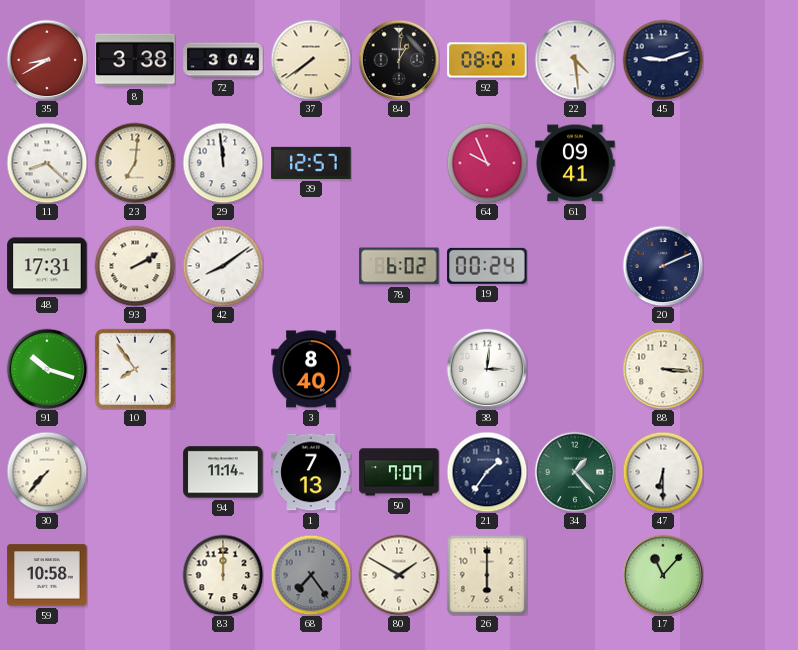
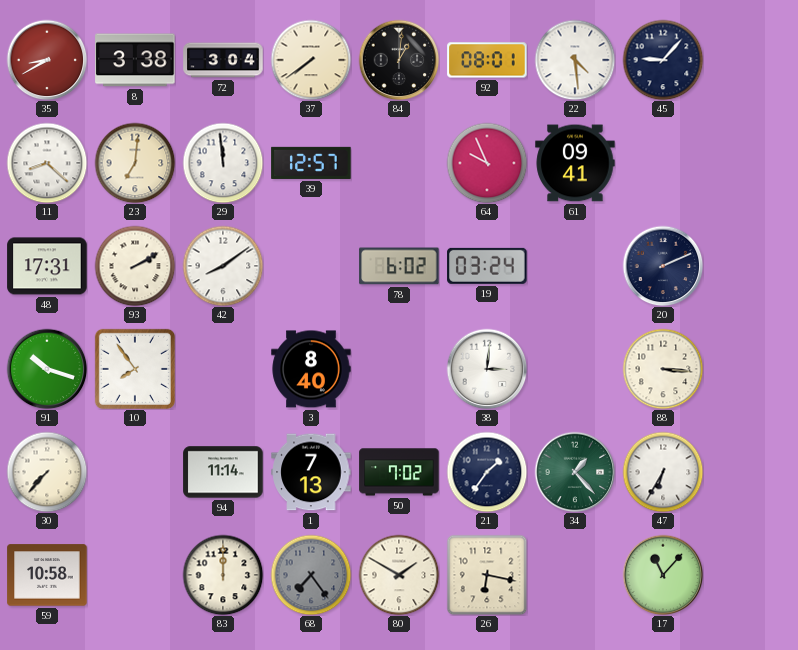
45: 9:12 -> 9:07
19: 00:24 -> 03:24
50: 7:07 -> 7:02
47: 6:30 -> 6:35
26: 6:00 -> 6:17
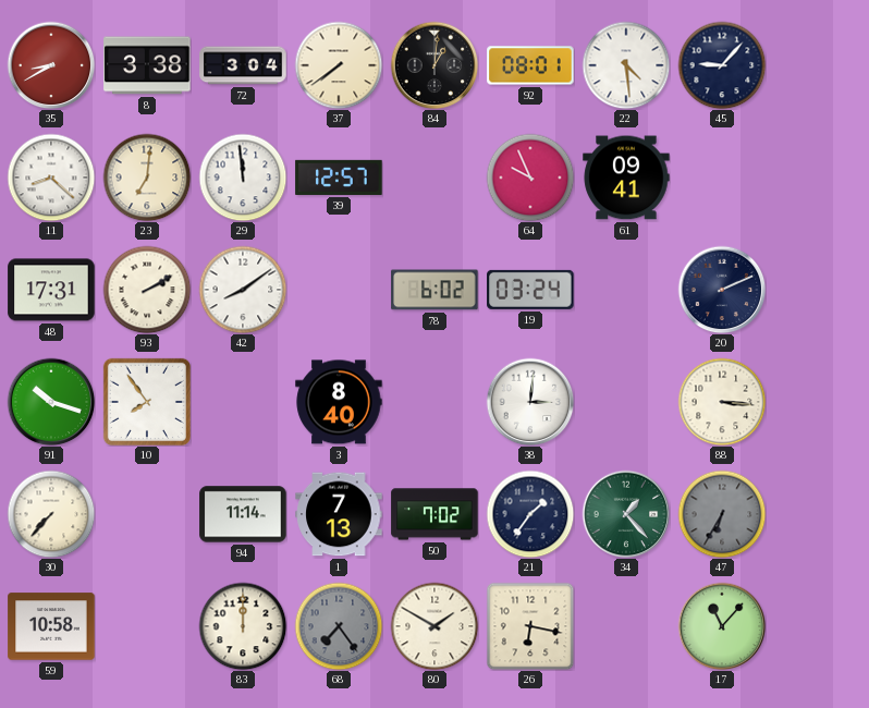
47 dial: white -> grey
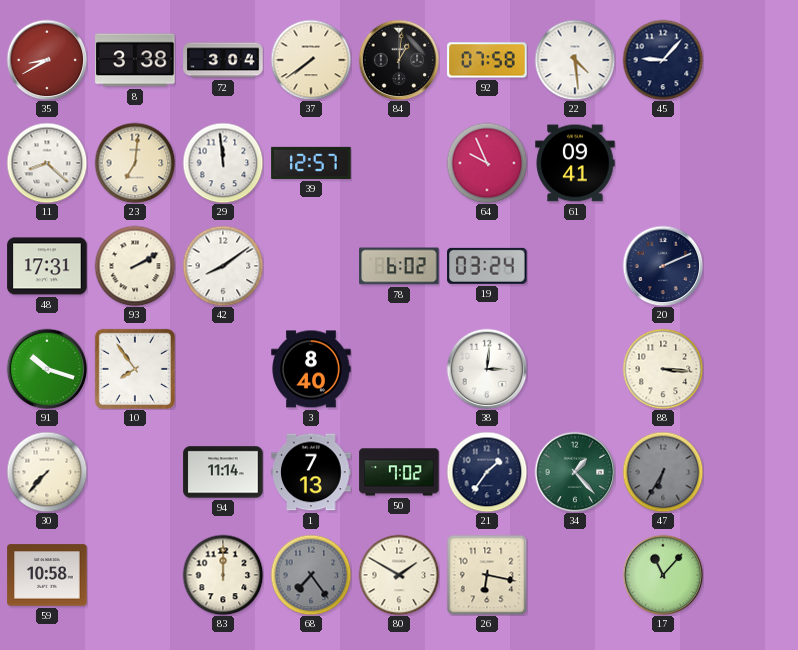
92: 08:01 -> 07:58
